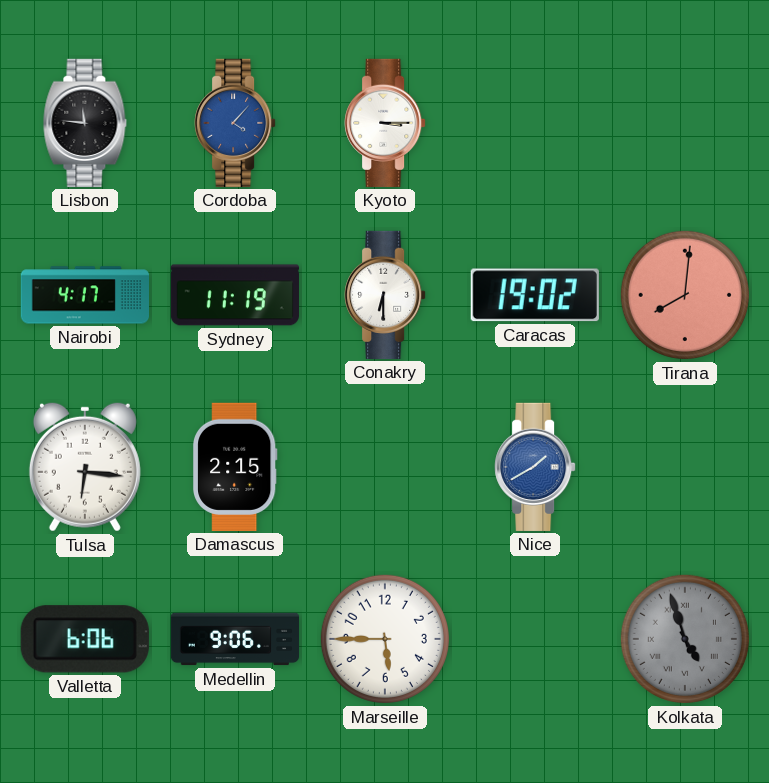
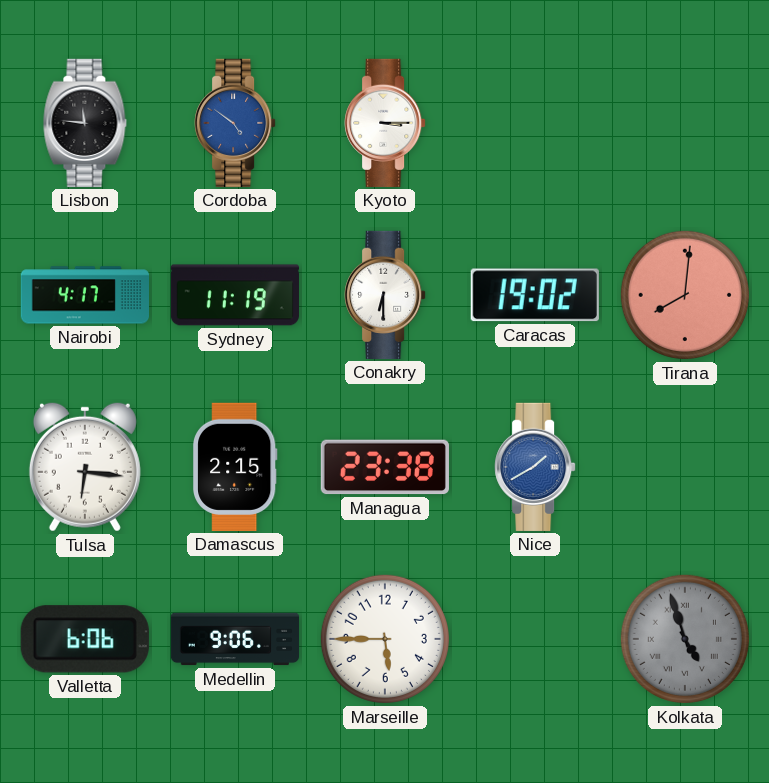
Cordoba: 4:07 -> 4:51
Managua: none -> 23:38
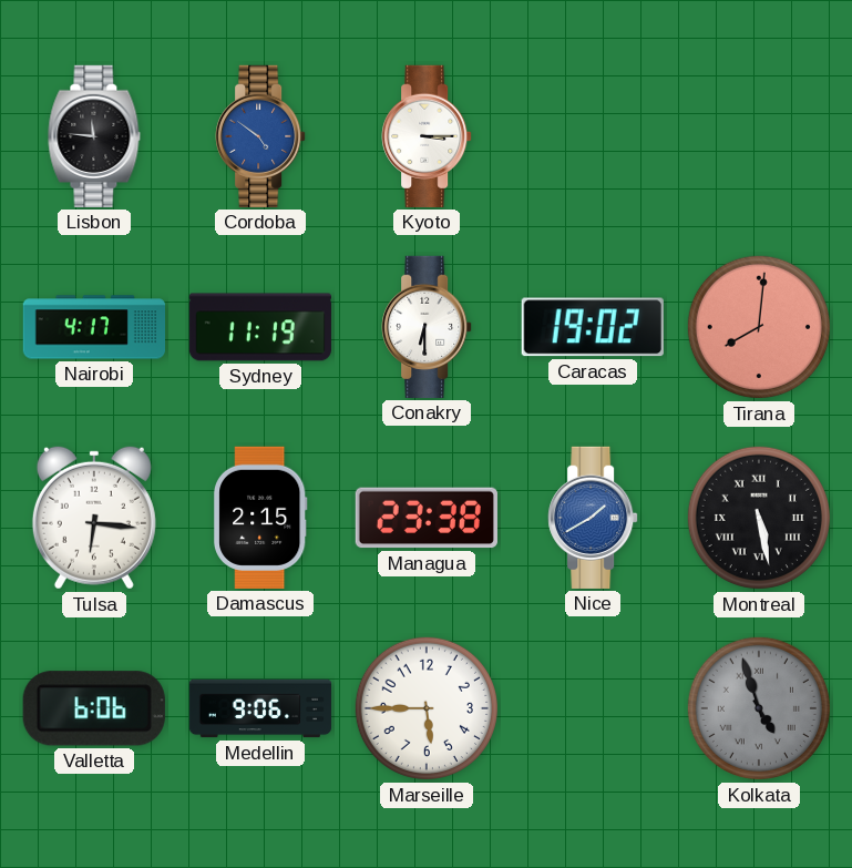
Montreal: none -> 5:28
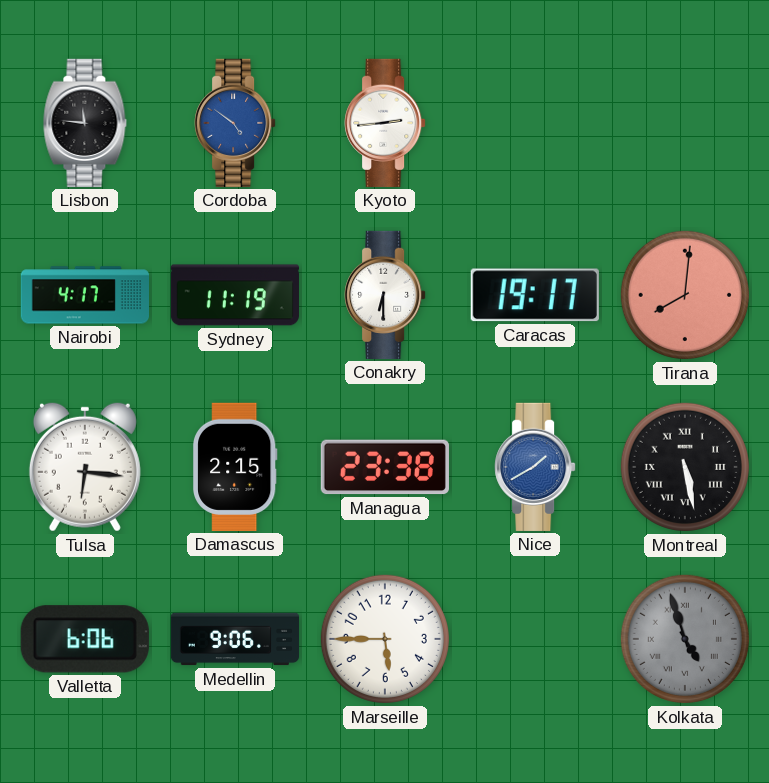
Kyoto: 3:15 -> 2:44
Caracas: 19:02 -> 19:17
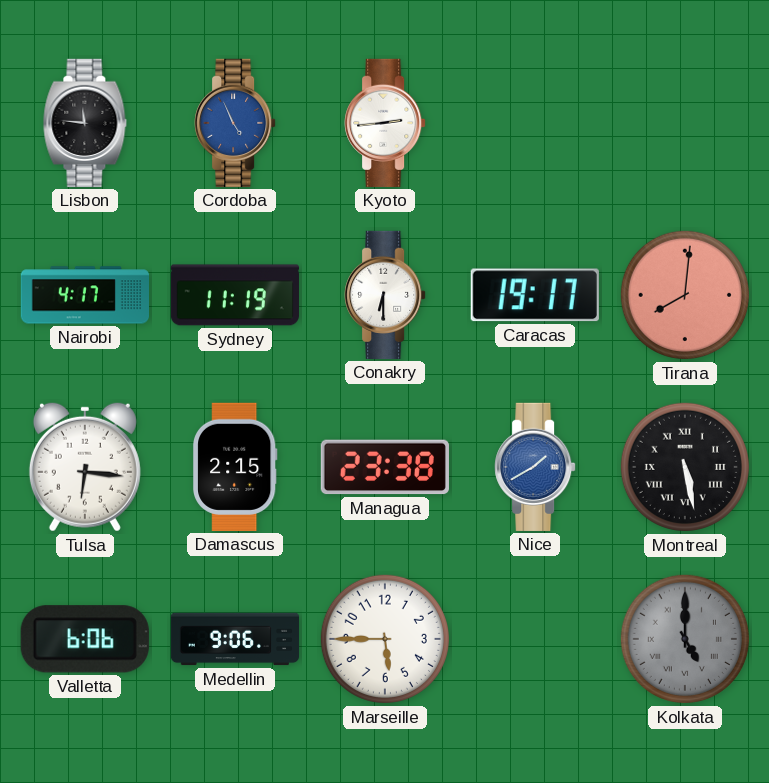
Cordoba: 4:51 -> 4:56
Kolkata: 4:57 -> 5:00
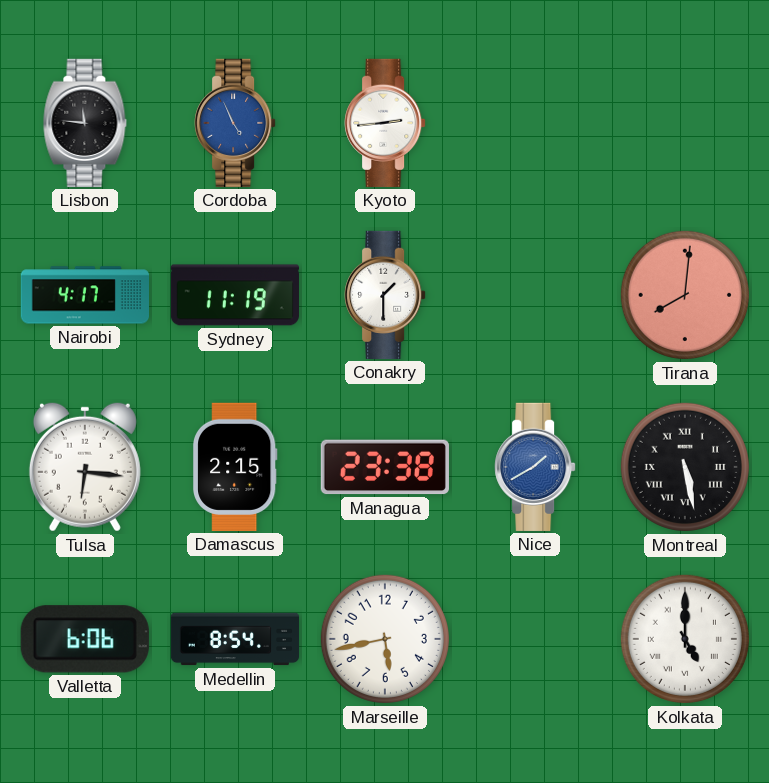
Conakry: 6:30 -> 1:30
Caracas: 19:17 -> none
Medellin: 9:06 -> 8:54
Marseille: 5:45 -> 5:43
Kolkata dial: grey -> white
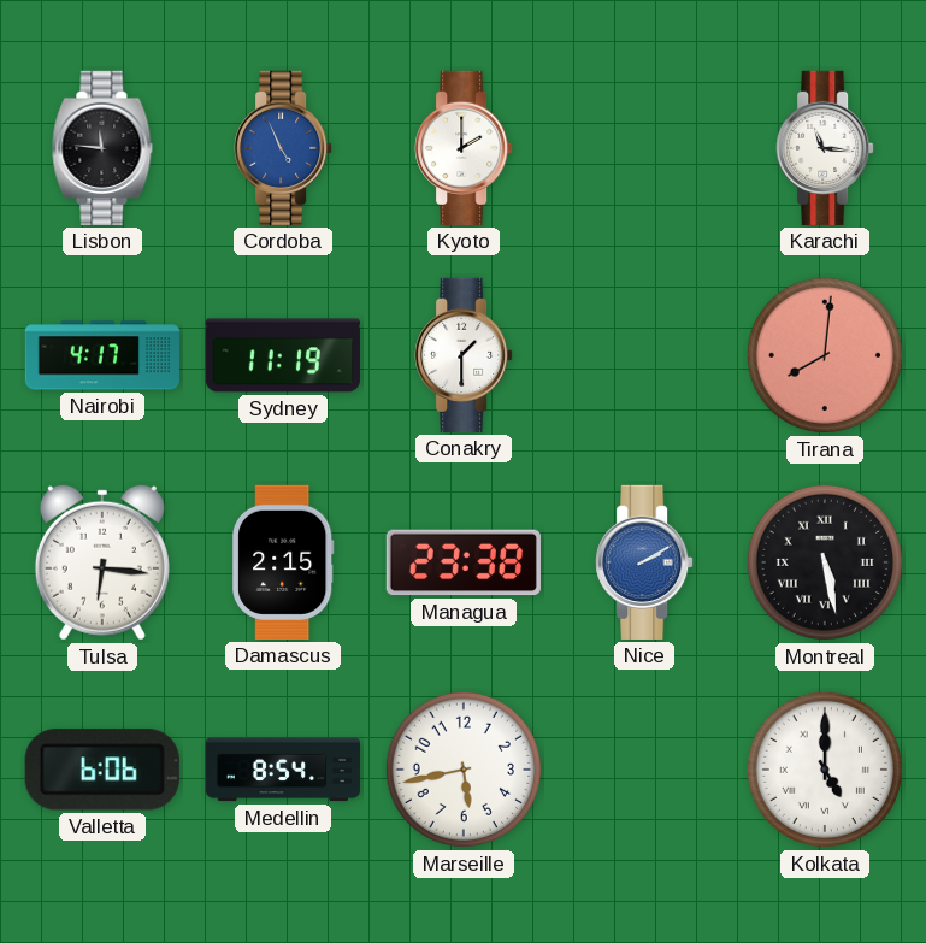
Kyoto: 2:44 -> 2:00
Karachi: none -> 11:16
Nice: 1:40 -> 2:10
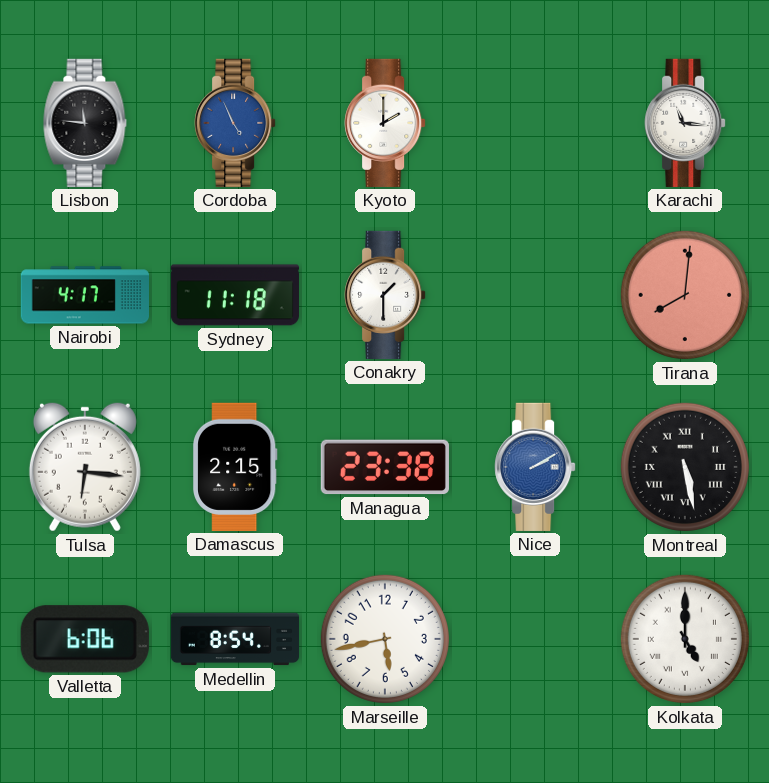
Sydney: 11:19 -> 11:18
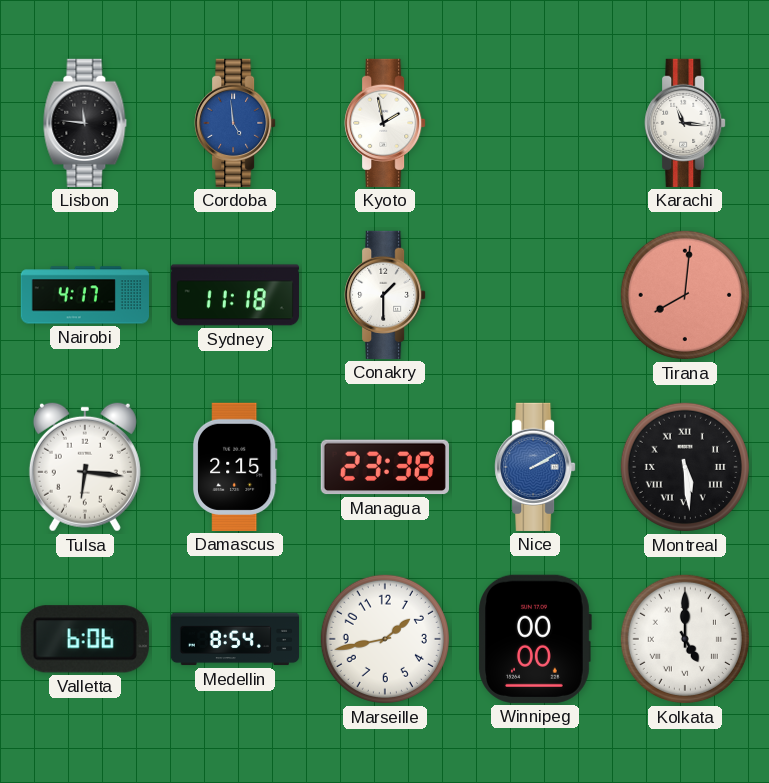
Cordoba: 4:56 -> 4:59
Kyoto: 2:00 -> 1:58
Montreal: 5:28 -> 5:29
Marseille: 5:43 -> 1:43
Winnipeg: none -> 00:00
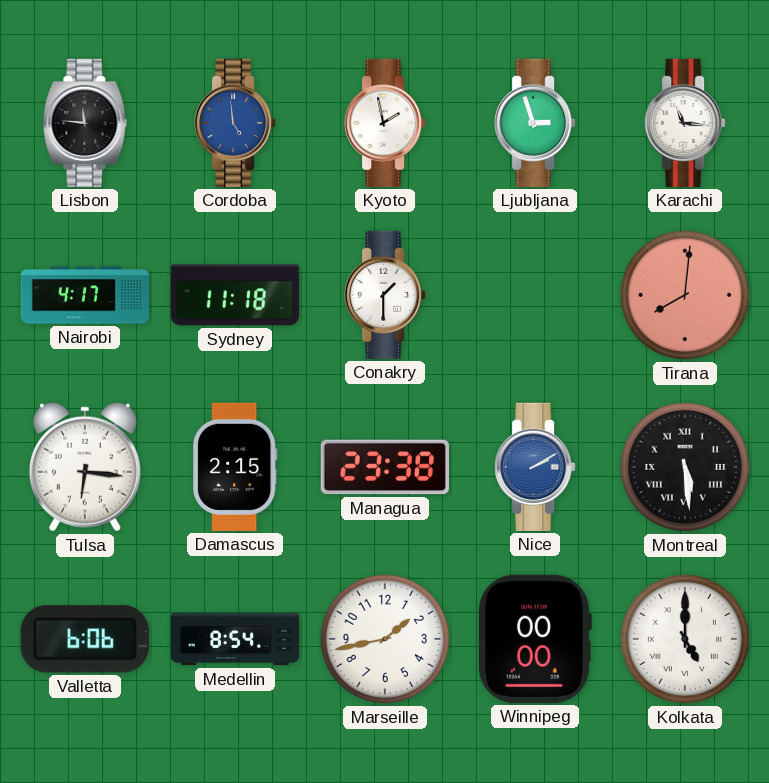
Ljubljana: none -> 2:57
